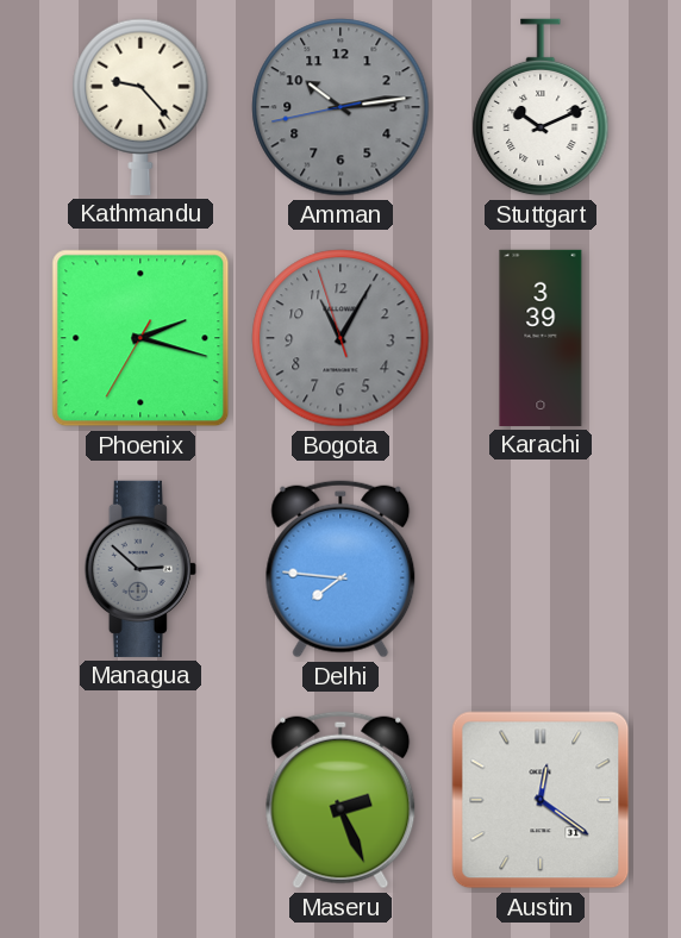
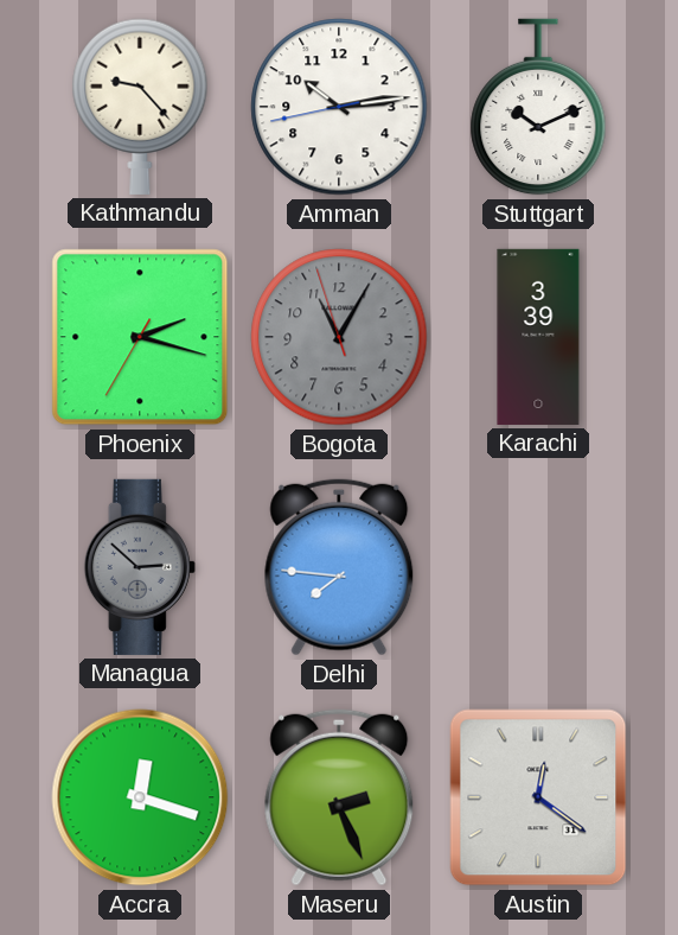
Amman dial: grey -> white
Accra: none -> 12:18
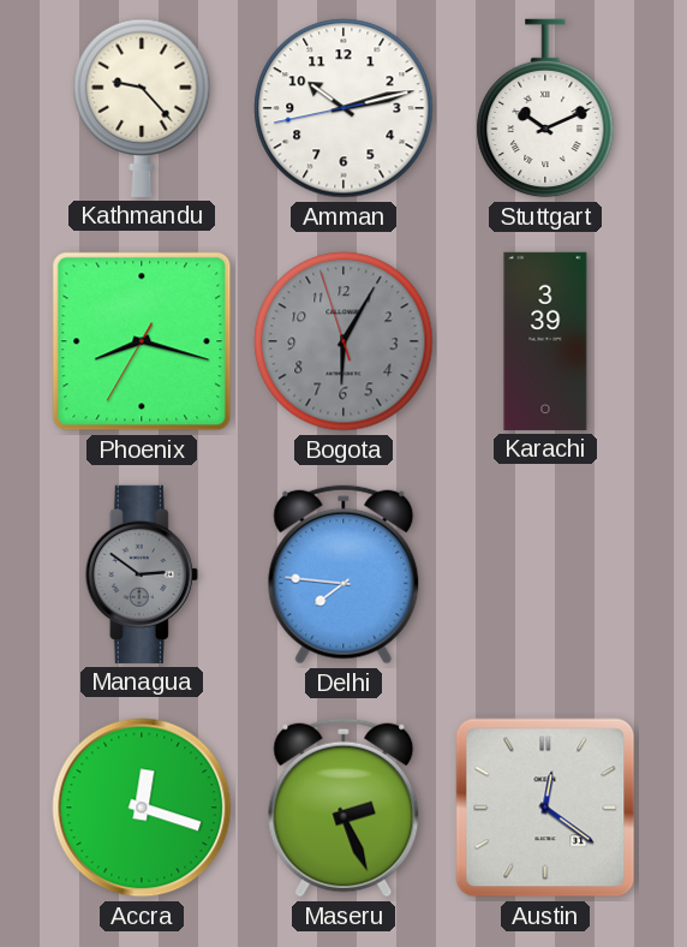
Amman: 10:13 -> 10:12
Phoenix: 2:17 -> 8:17
Bogota: 11:04 -> 6:04
Managua: 2:52 -> 2:51
